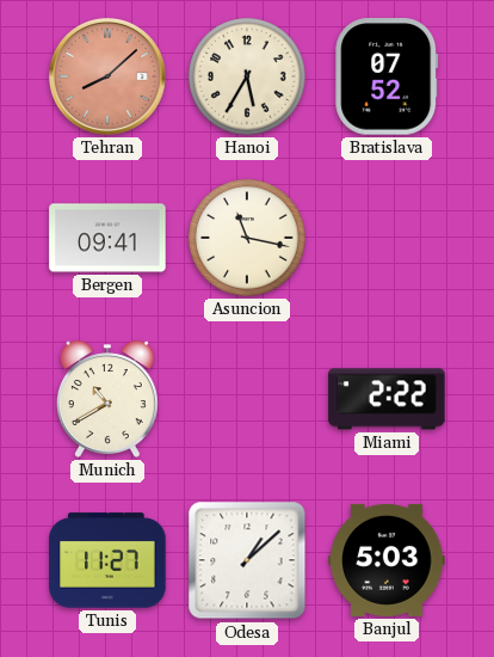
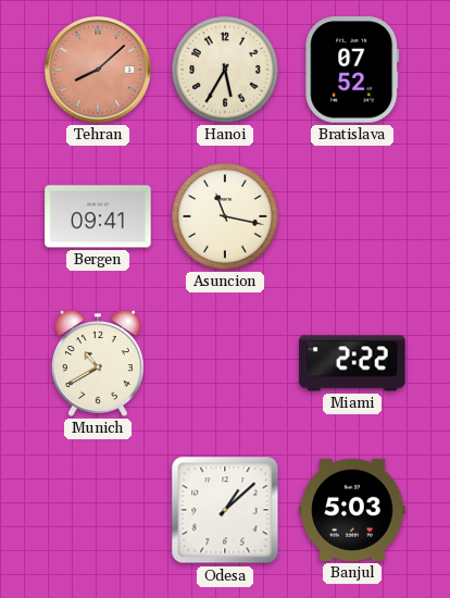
Tunis: 11:27 -> none
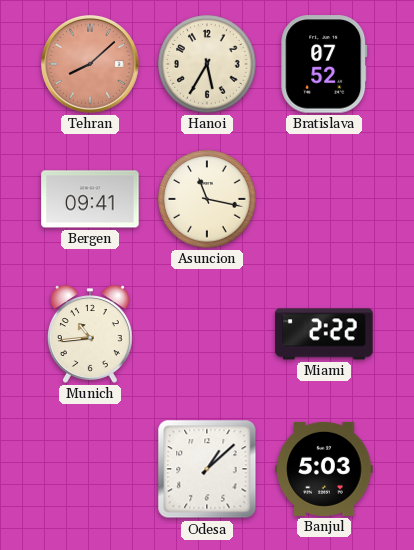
Munich: 10:40 -> 10:44
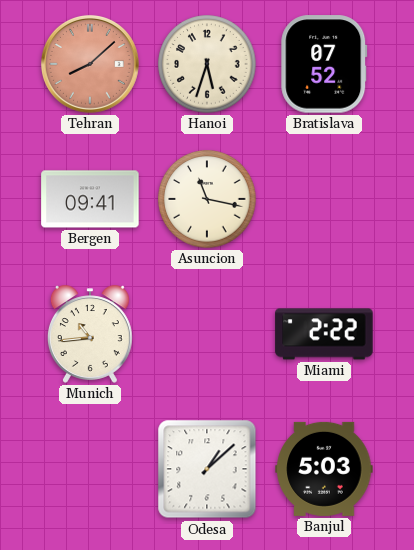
Hanoi: 5:35 -> 5:33
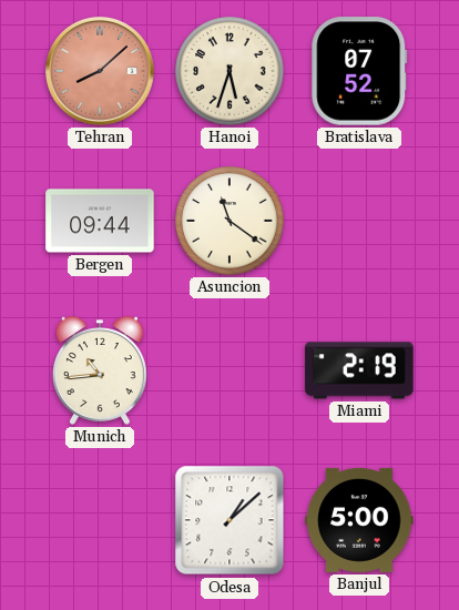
Bergen: 09:41 -> 09:44
Asuncion: 11:17 -> 11:21
Miami: 2:22 -> 2:19
Banjul: 5:03 -> 5:00
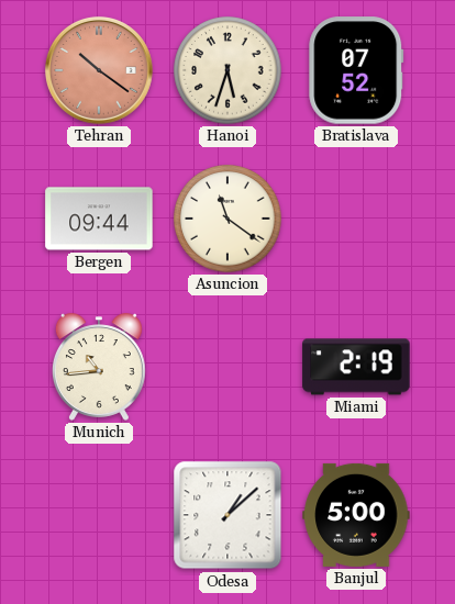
Tehran: 8:08 -> 10:21
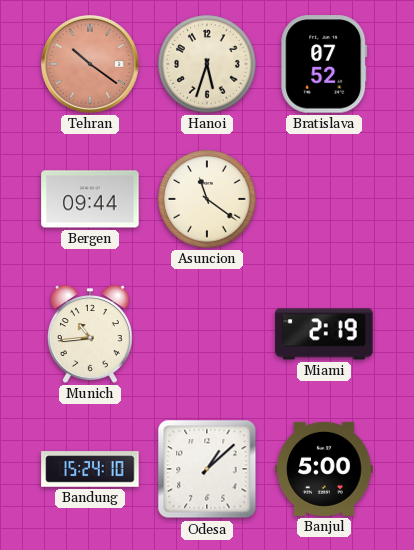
Bandung: none -> 15:24
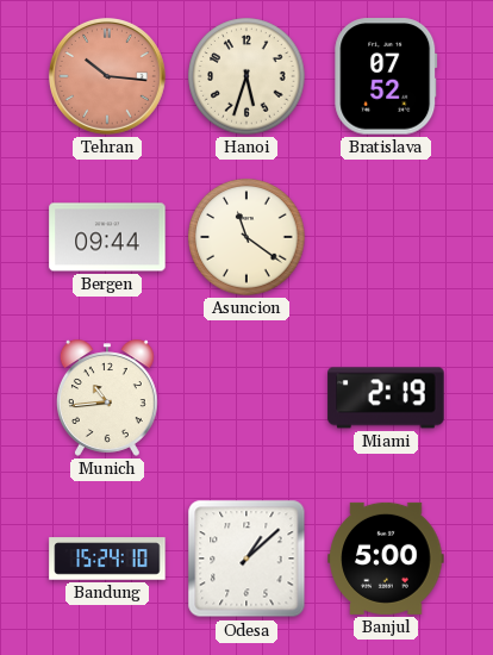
Tehran: 10:21 -> 10:16
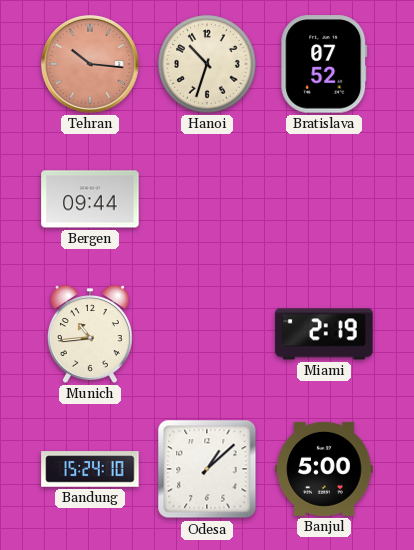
Hanoi: 5:33 -> 10:33
Asuncion: 11:21 -> none
